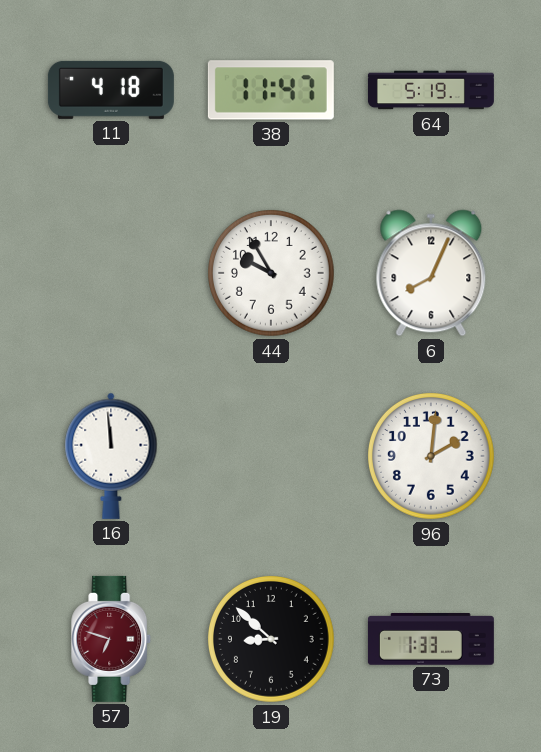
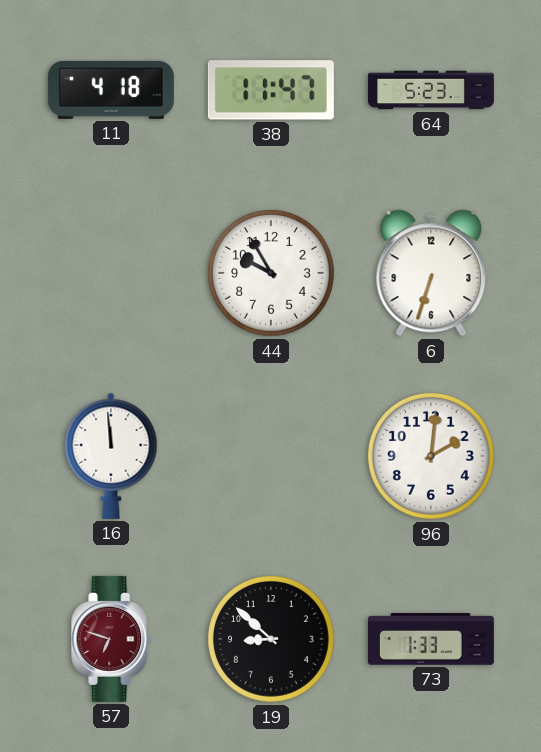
64: 5:19 -> 5:23
6: 8:04 -> 6:33
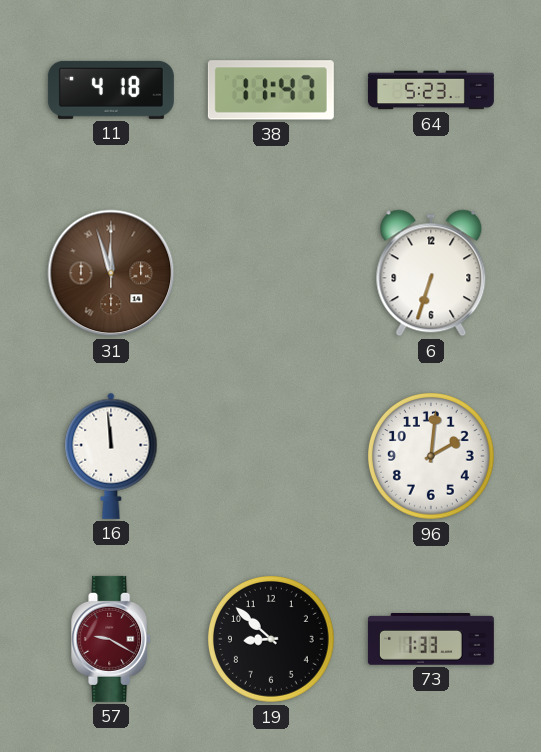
31: none -> 11:57
44: 9:55 -> none
57: 6:48 -> 9:20
